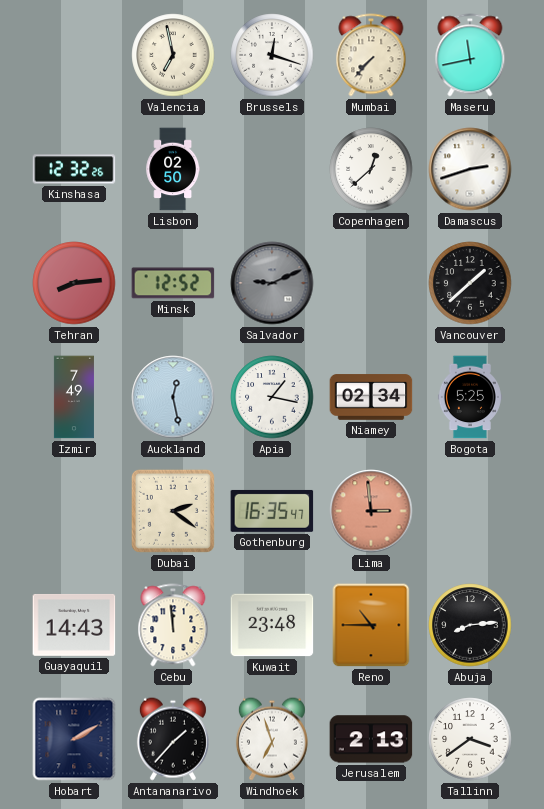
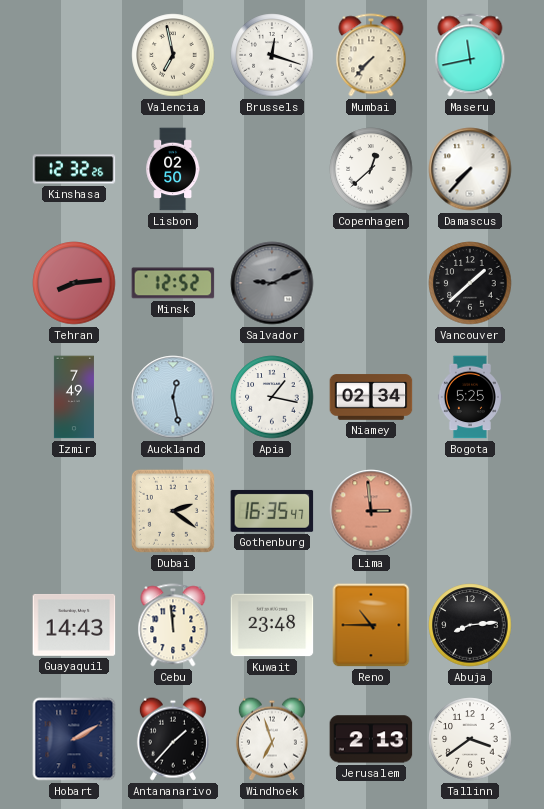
Damascus: 2:42 -> 7:37
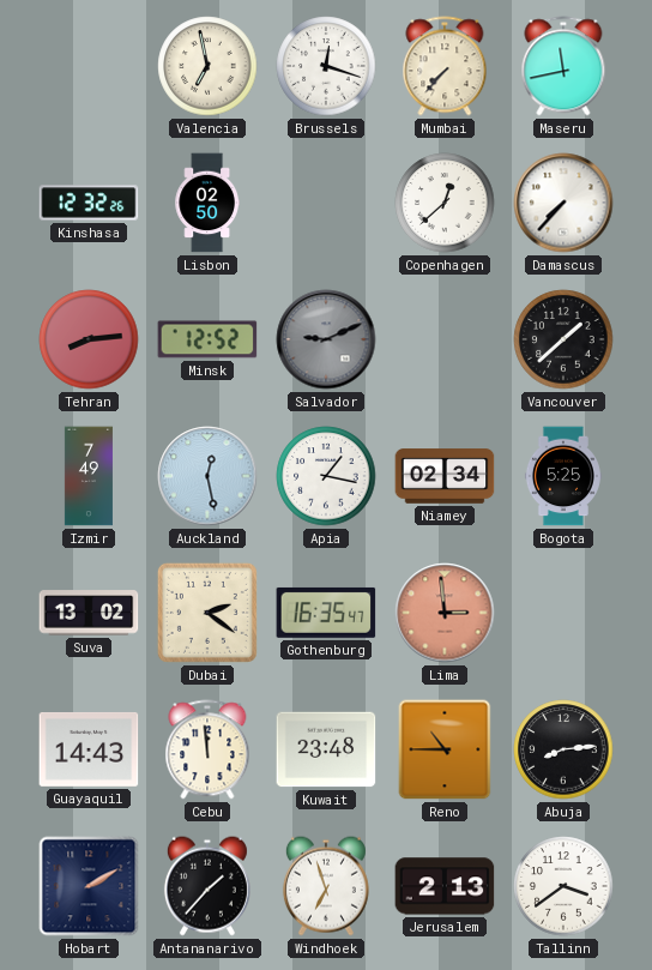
Suva: none -> 13:02
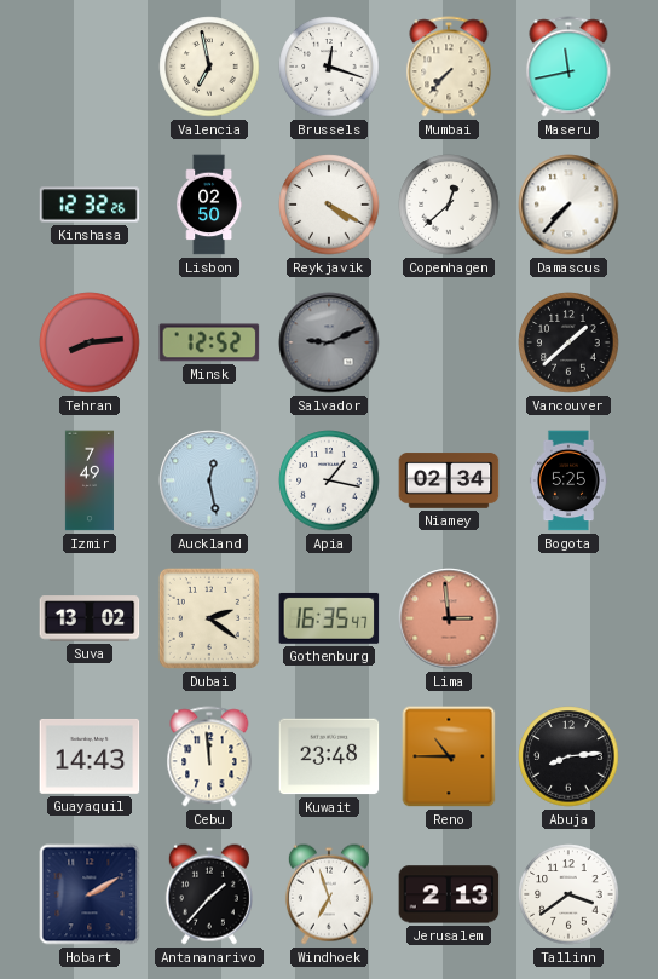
Reykjavik: none -> 4:20
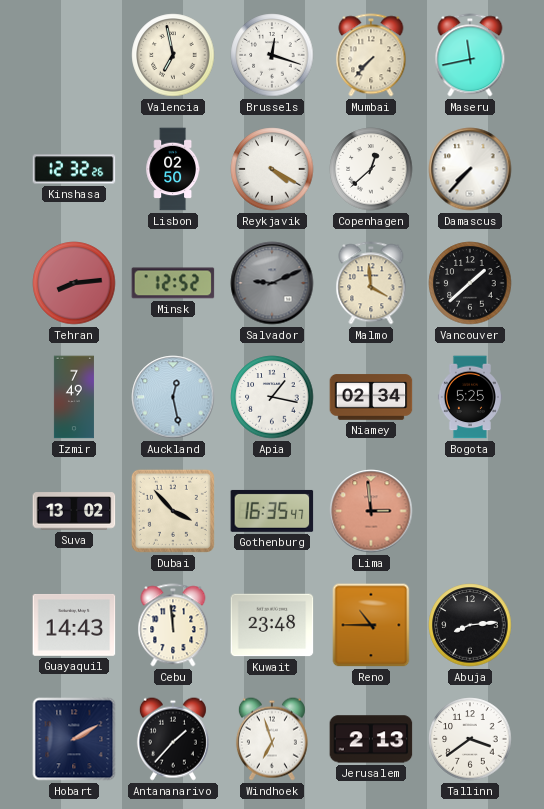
Malmo: none -> 3:59
Dubai: 2:21 -> 3:53
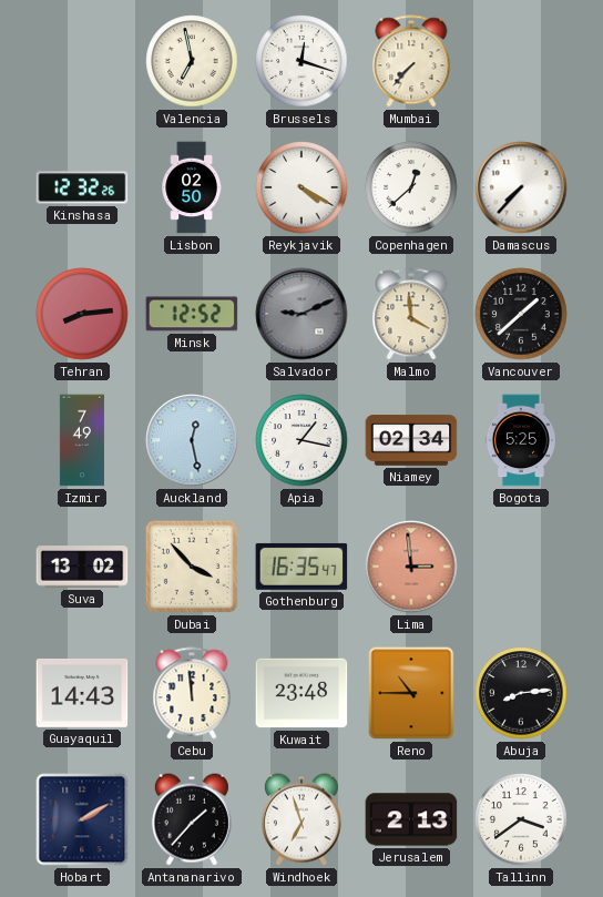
Maseru: 11:43 -> none
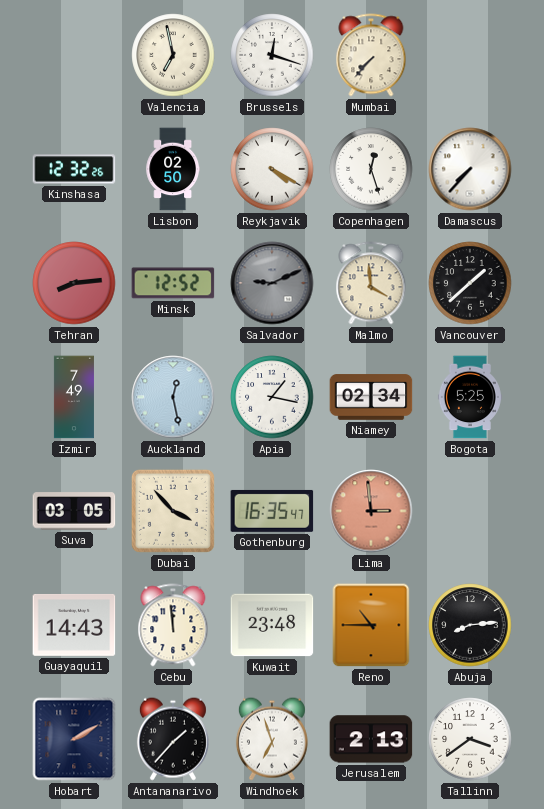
Copenhagen: 12:38 -> 12:27
Suva: 13:02 -> 03:05
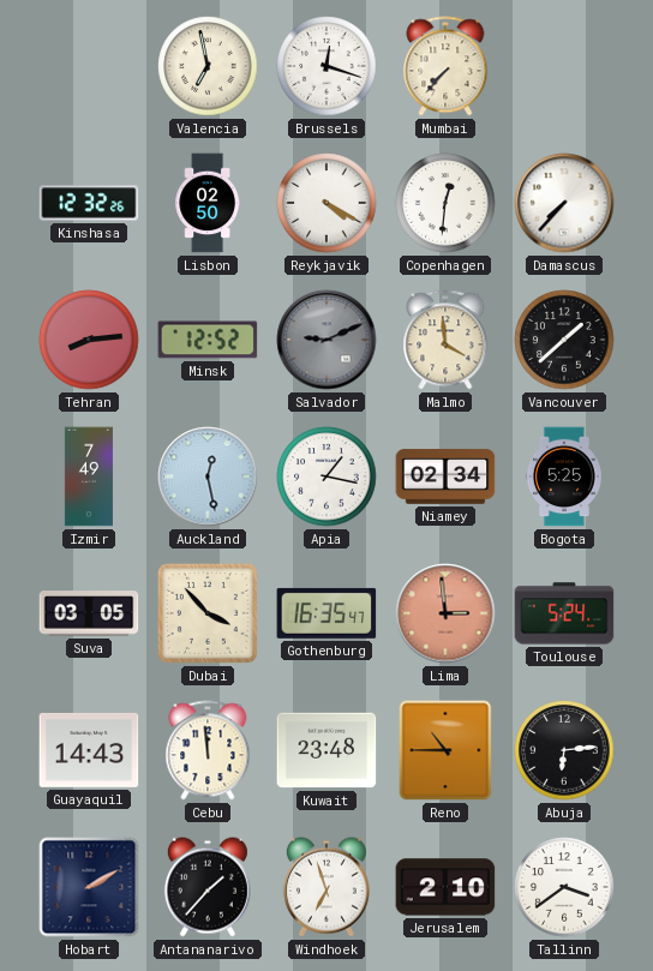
Copenhagen: 12:27 -> 12:31
Toulouse: none -> 5:24
Abuja: 8:14 -> 6:14
Jerusalem: 2:13 -> 2:10
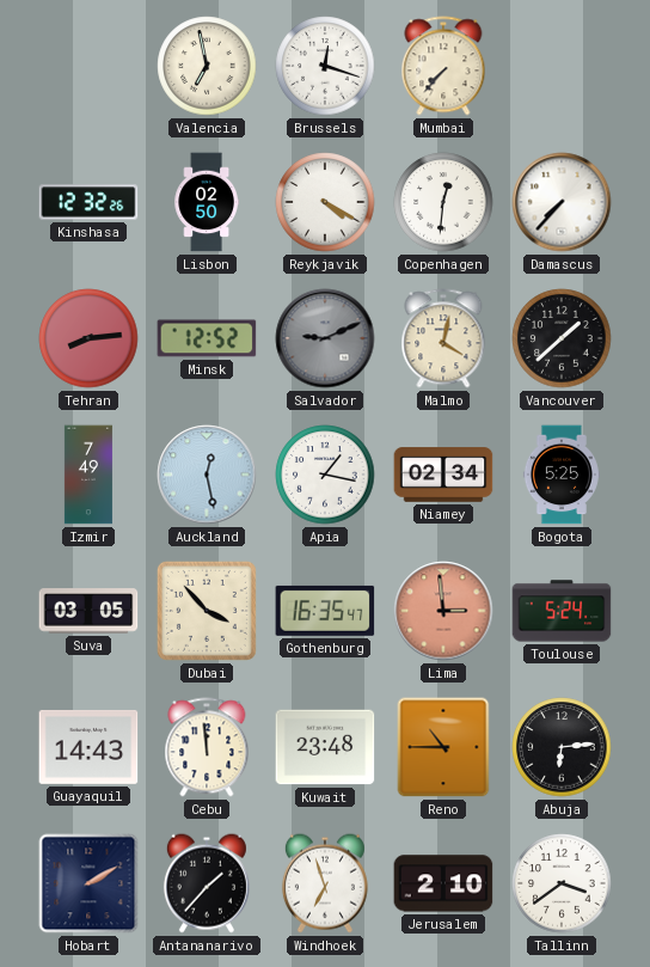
Malmo: 3:59 -> 4:02
